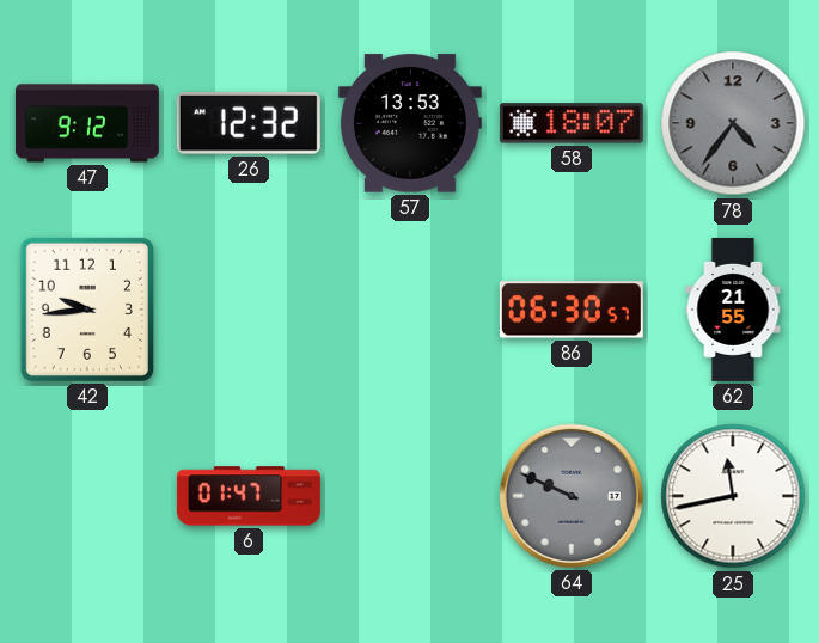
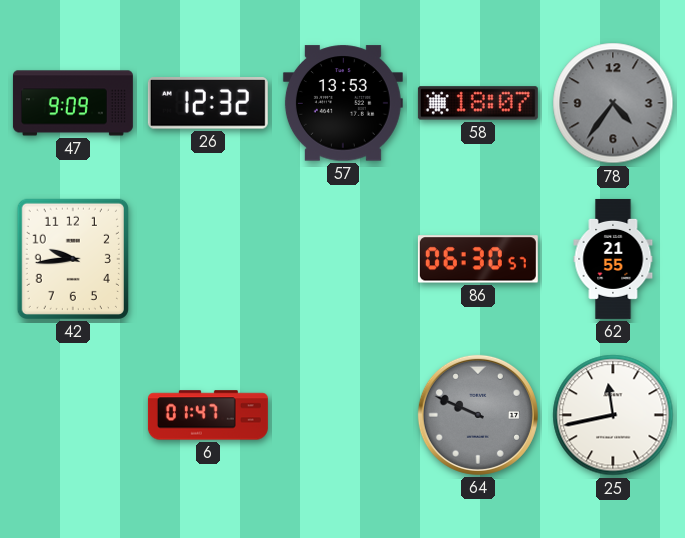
47: 9:12 -> 9:09
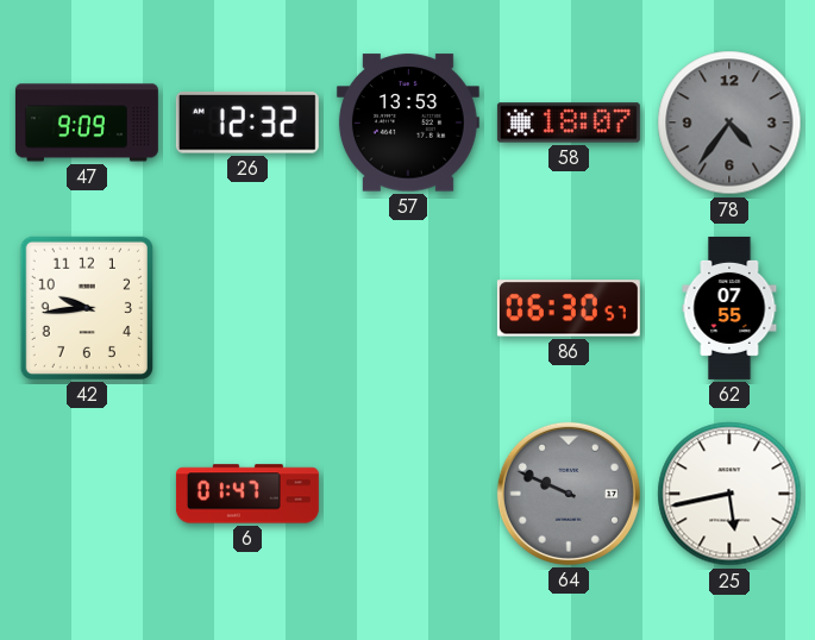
62: 21:55 -> 07:55
25: 11:43 -> 5:43
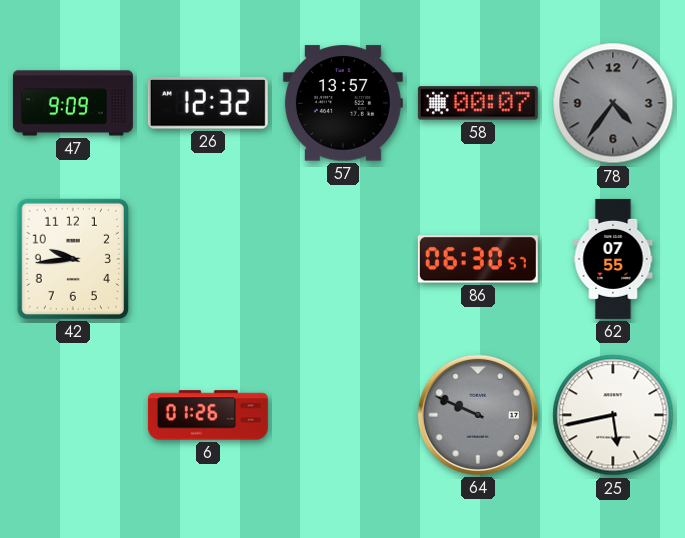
57: 13:53 -> 13:57
58: 18:07 -> 00:07
6: 01:47 -> 01:26
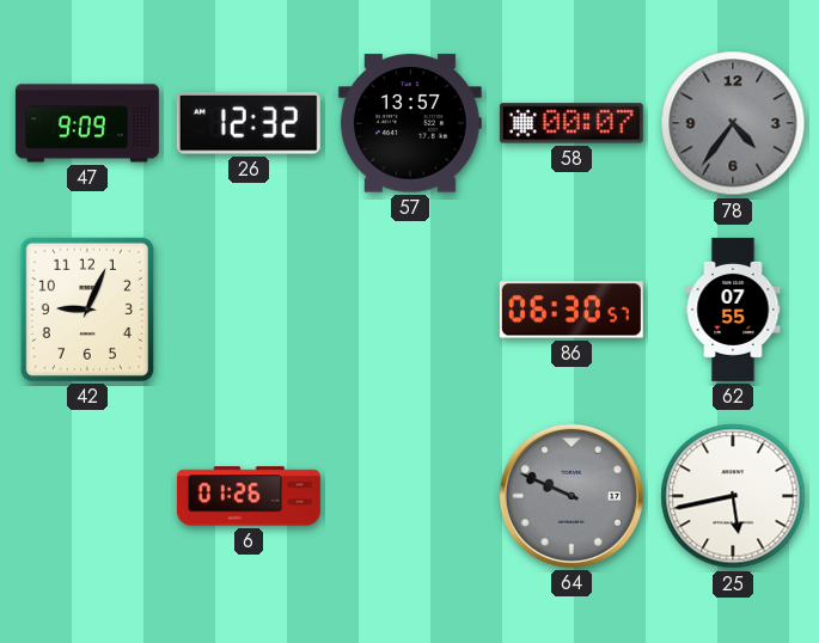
42: 9:44 -> 9:04
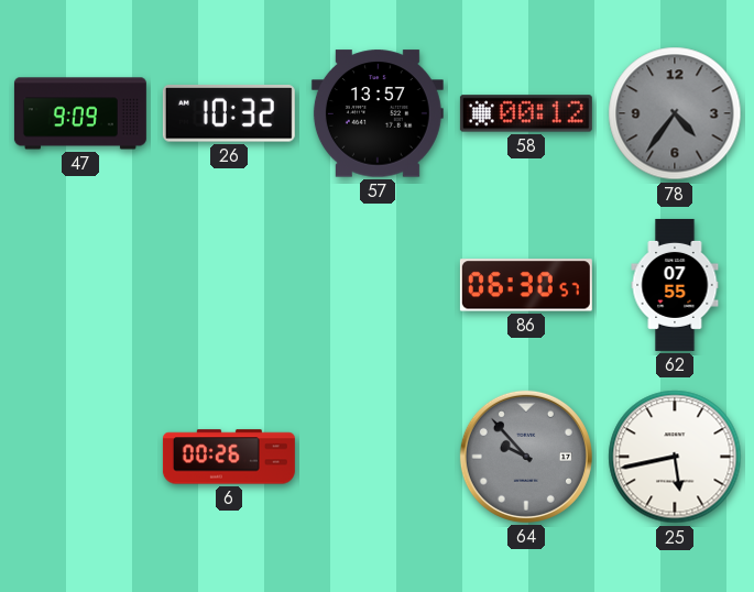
26: 12:32 -> 10:32
58: 00:07 -> 00:12
42: 9:04 -> none
6: 01:26 -> 00:26
64: 9:49 -> 9:53
